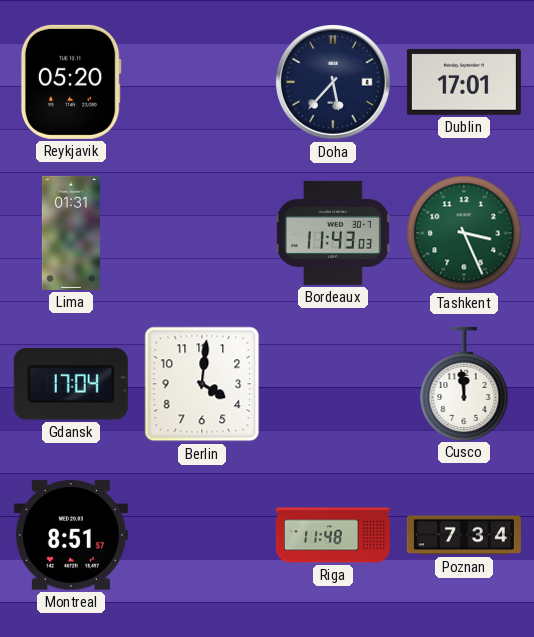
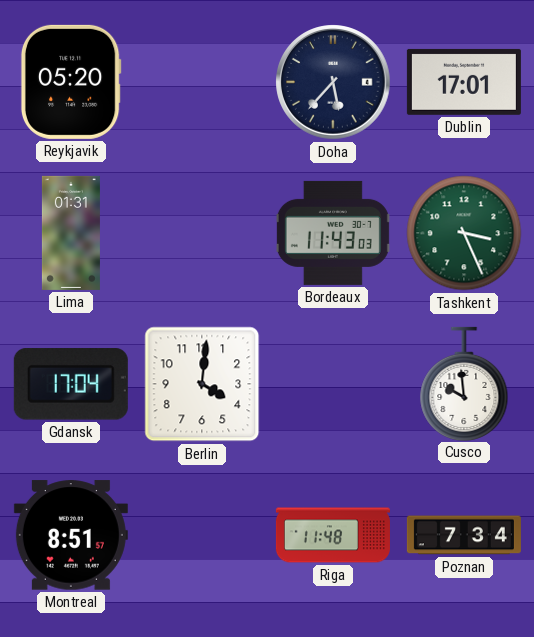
Cusco: 11:59 -> 9:59
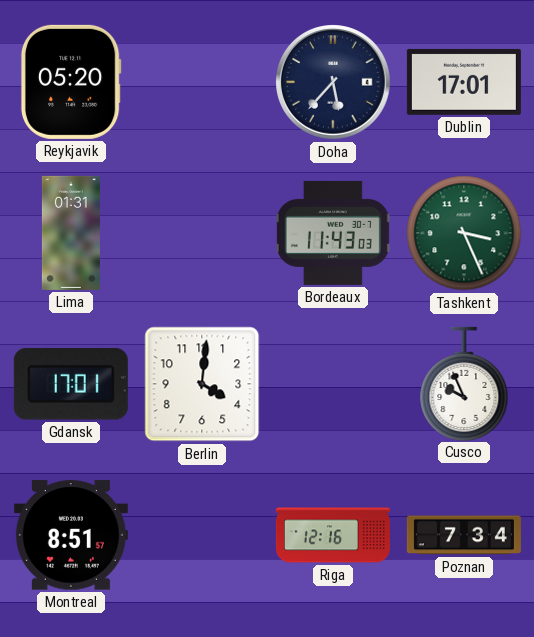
Gdansk: 17:04 -> 17:01
Cusco: 9:59 -> 9:56
Riga: 11:48 -> 12:16
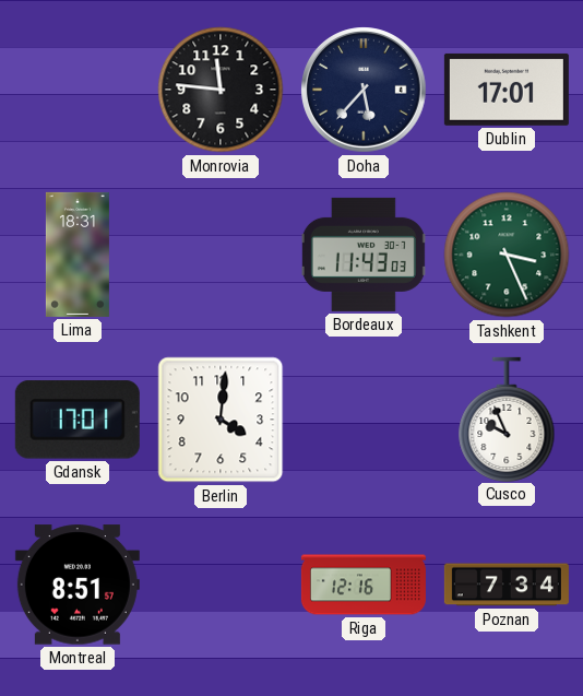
Reykjavik: 05:20 -> none
Monrovia: none -> 11:46
Lima: 01:31 -> 18:31
